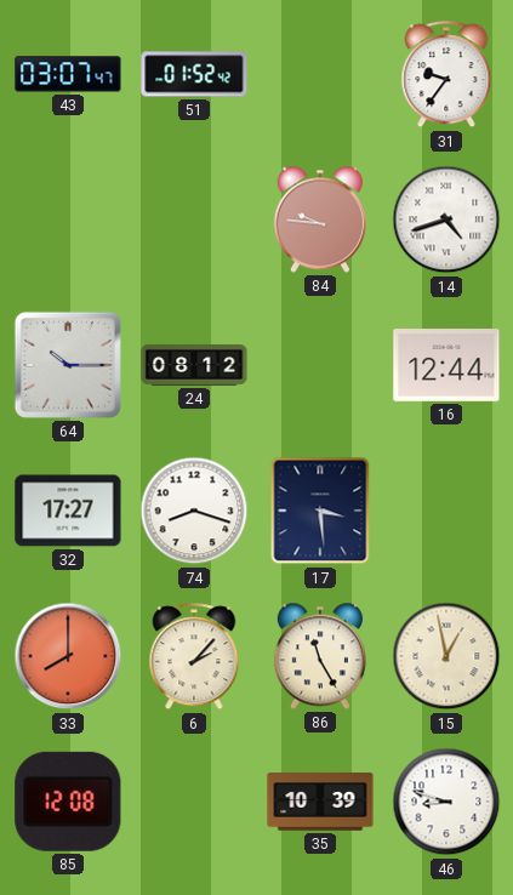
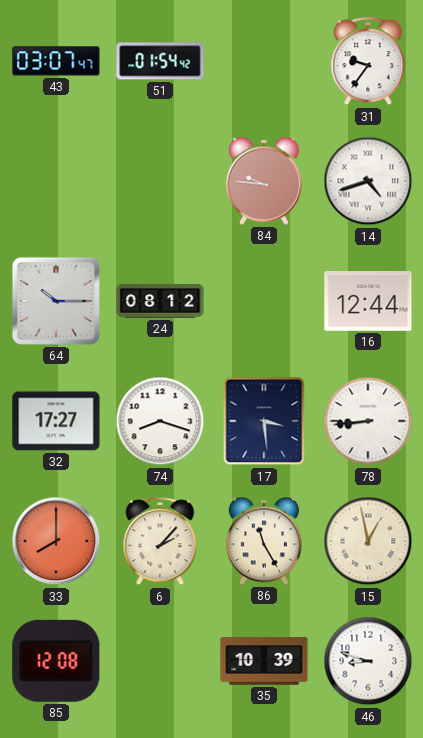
51: 01:52 -> 01:54
78: none -> 8:44
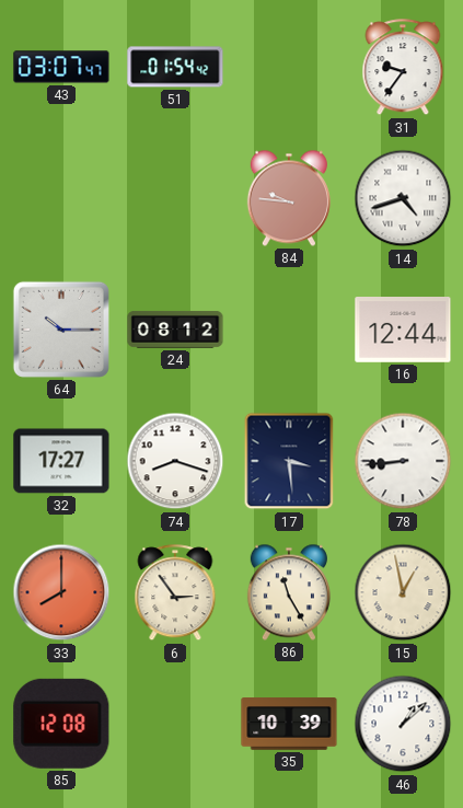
6: 2:07 -> 2:54
46: 8:48 -> 1:08
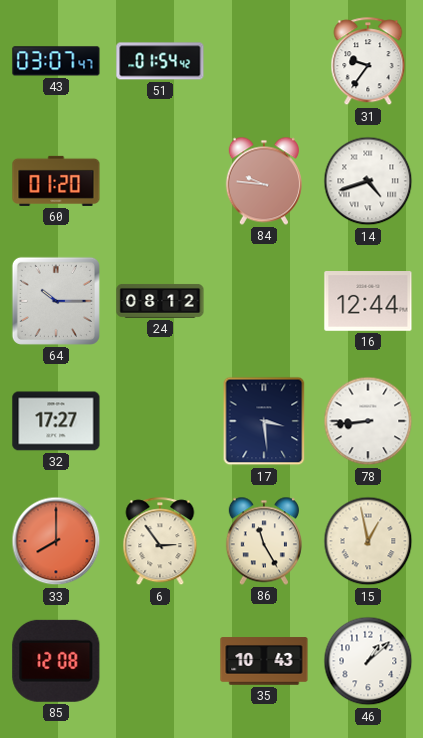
60: none -> 01:20
74: 8:18 -> none
35: 10:39 -> 10:43
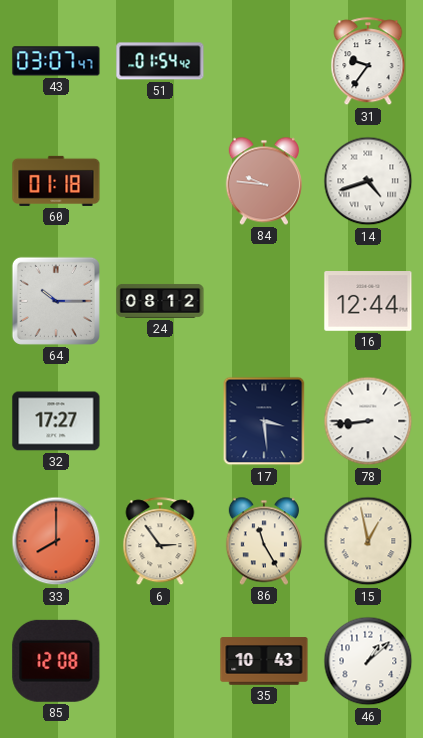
60: 01:20 -> 01:18
